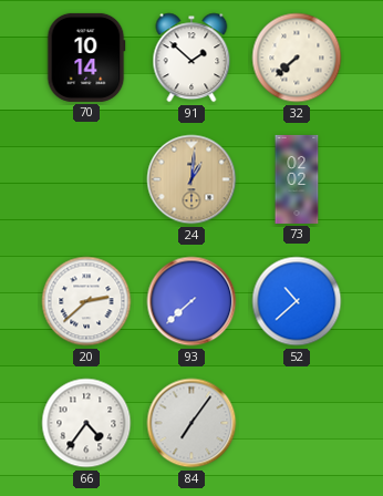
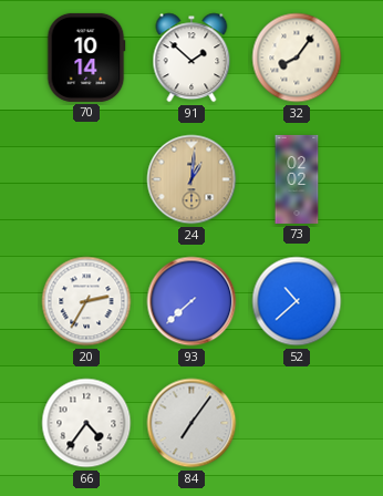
32: 7:38 -> 8:06
20: 2:38 -> 2:35
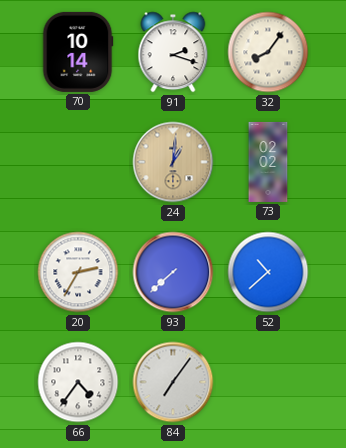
91: 1:52 -> 2:18
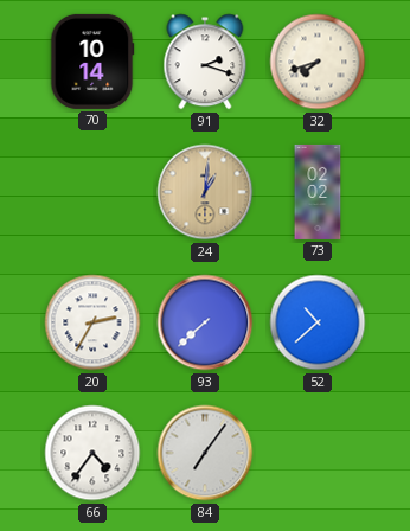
32: 8:06 -> 7:42
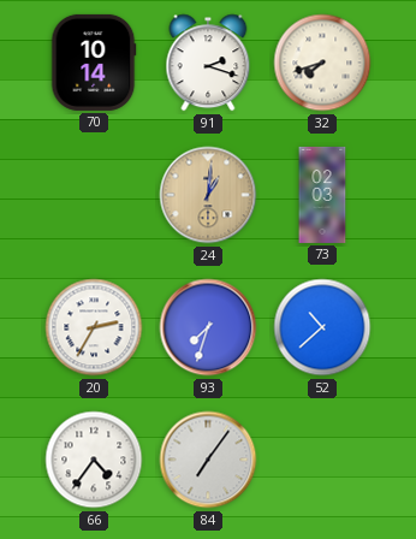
73: 02:02 -> 02:03
93: 7:38 -> 7:33
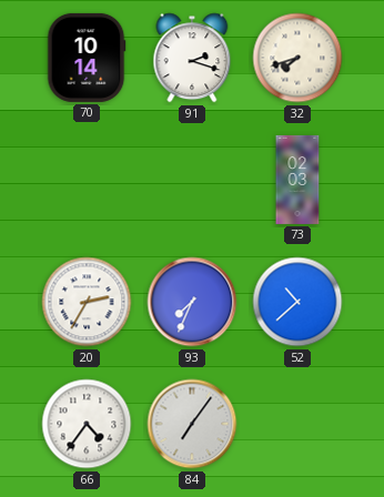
24: 1:01 -> none
93: 7:33 -> 7:34
